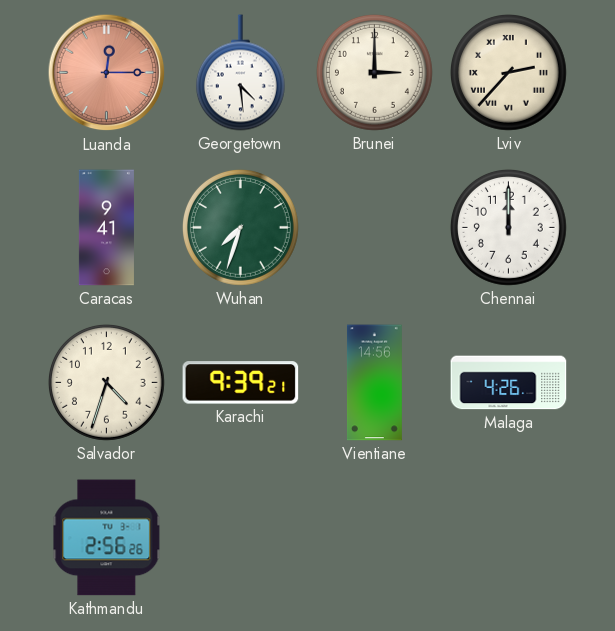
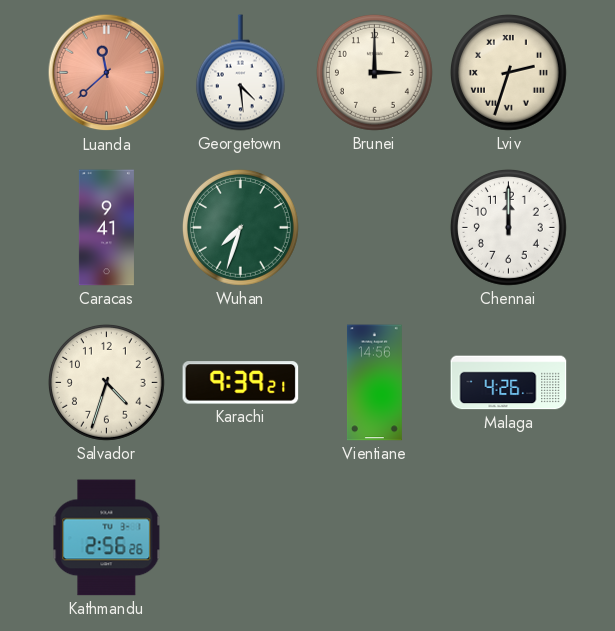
Luanda: 12:15 -> 11:38
Lviv: 2:37 -> 2:33
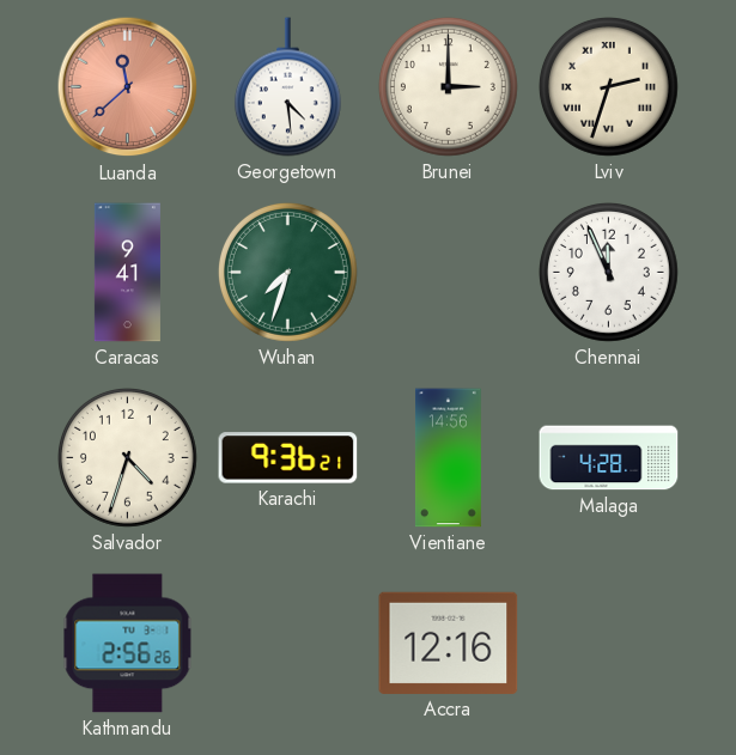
Chennai: 12:00 -> 11:56
Karachi: 9:39 -> 9:36
Malaga: 4:26 -> 4:28
Accra: none -> 12:16
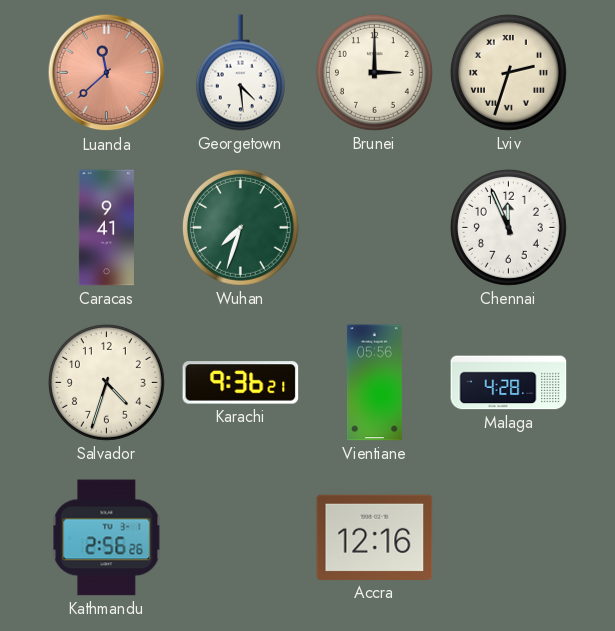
Vientiane: 14:56 -> 05:56
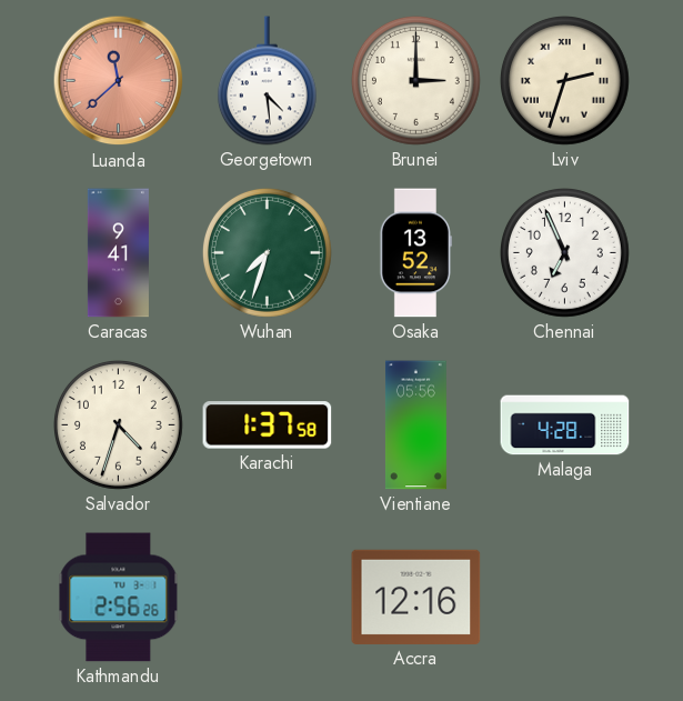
Osaka: none -> 13:52
Chennai: 11:56 -> 6:56
Karachi: 9:36 -> 1:37
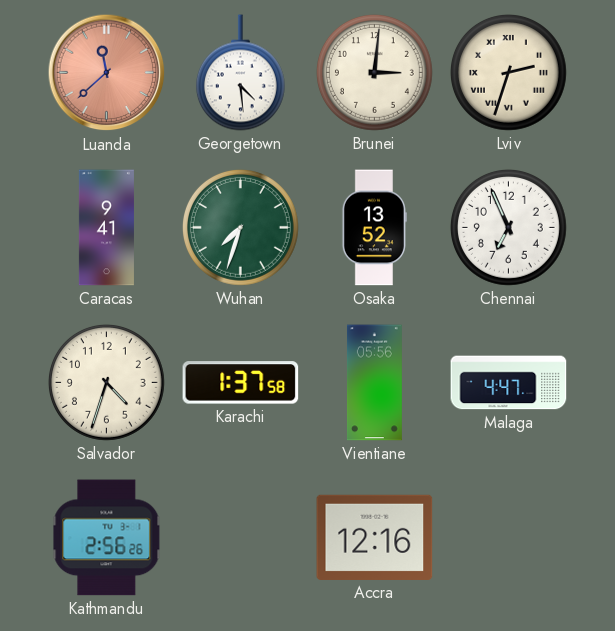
Brunei: 3:00 -> 3:01
Malaga: 4:28 -> 4:47
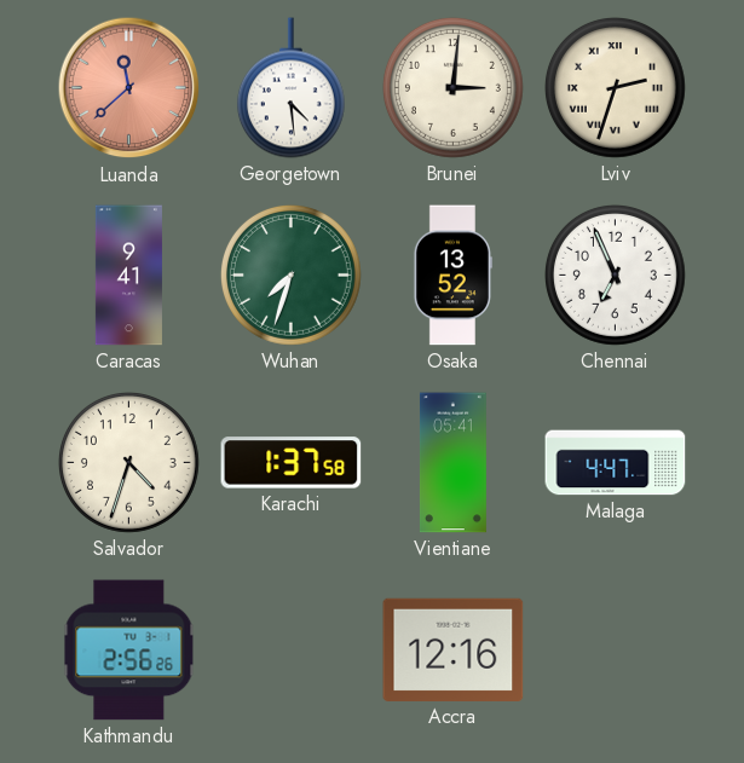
Vientiane: 05:56 -> 05:41
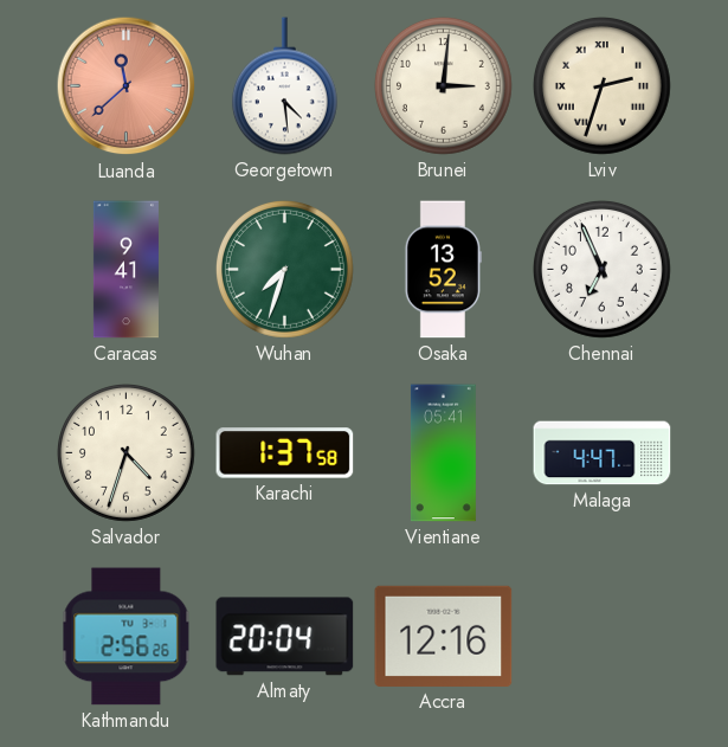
Almaty: none -> 20:04
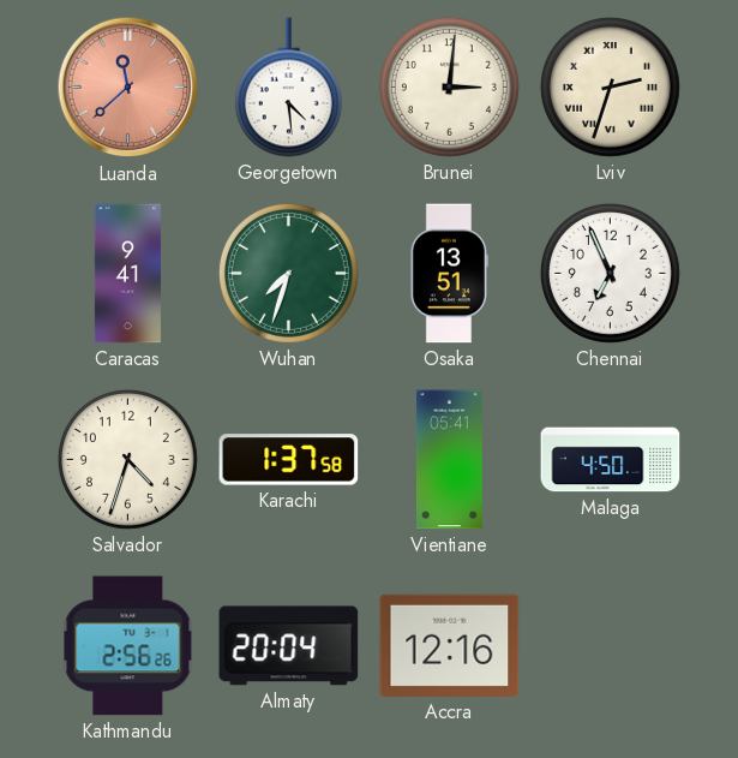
Osaka: 13:52 -> 13:51
Malaga: 4:47 -> 4:50
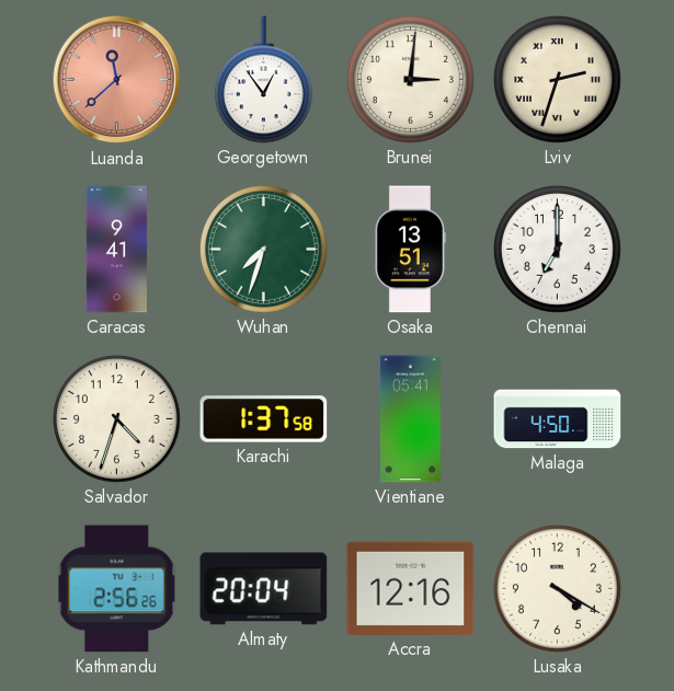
Georgetown: 4:29 -> 12:54
Chennai: 6:56 -> 7:00
Lusaka: none -> 4:20
